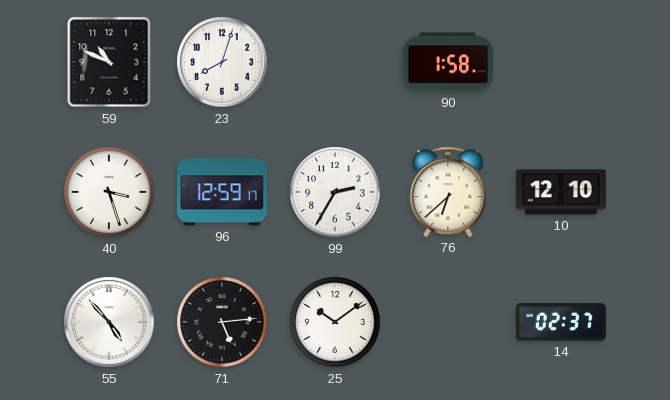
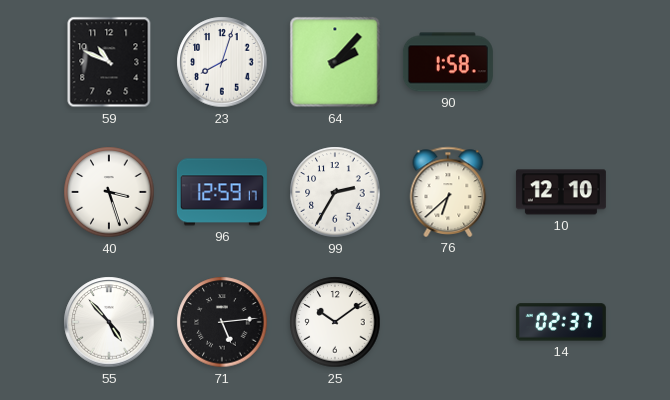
64: none -> 2:07
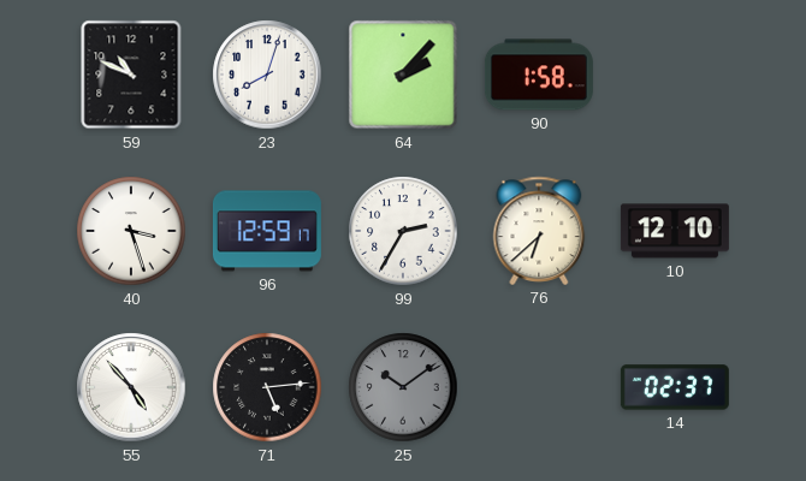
25 dial: white -> grey
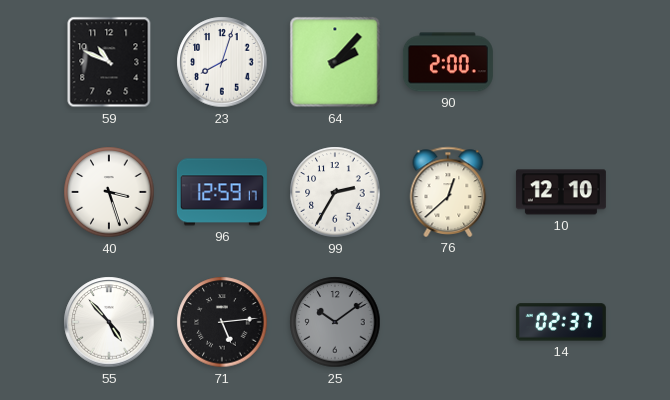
90: 1:58 -> 2:00
76: 6:38 -> 12:38
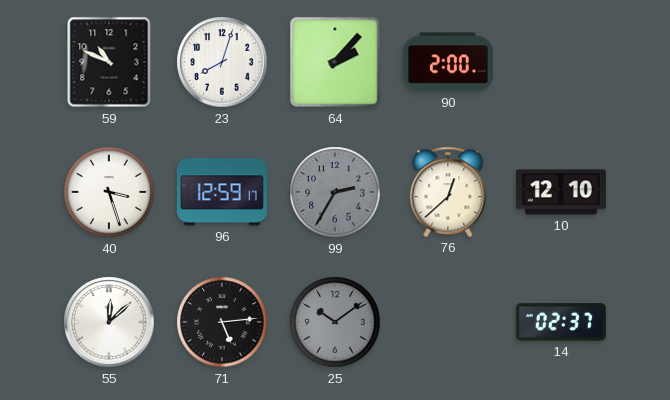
99 dial: white -> grey
55: 4:53 -> 12:08
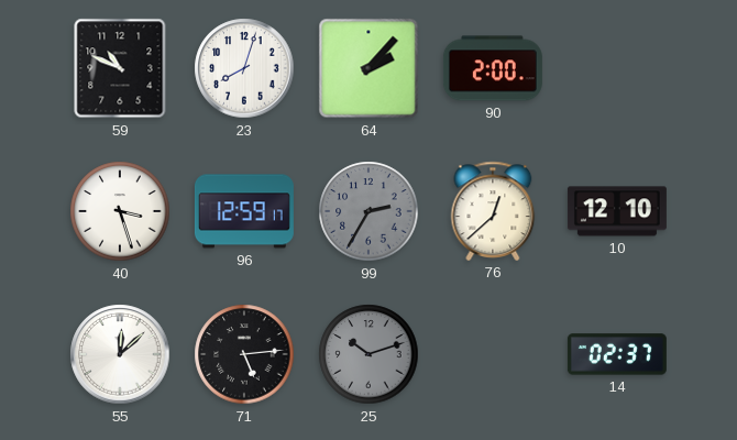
25: 10:09 -> 10:12
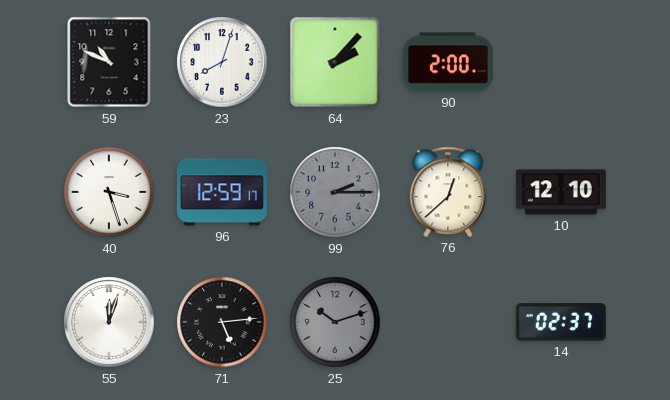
99: 2:35 -> 2:15
55: 12:08 -> 12:03
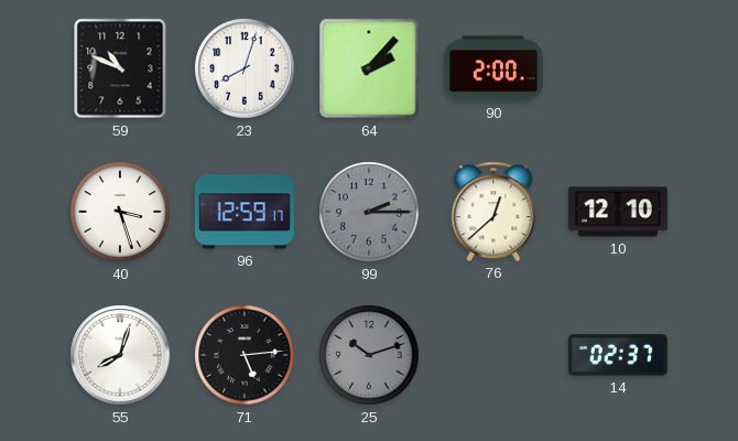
55: 12:03 -> 8:03
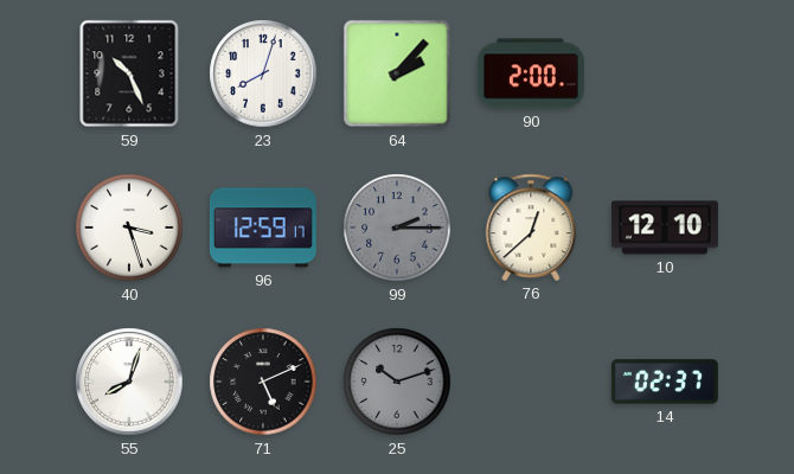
59: 10:49 -> 10:26
71: 5:14 -> 5:11
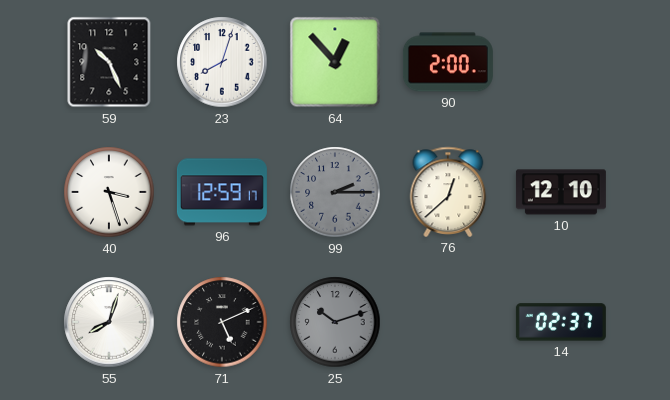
64: 2:07 -> 12:53
